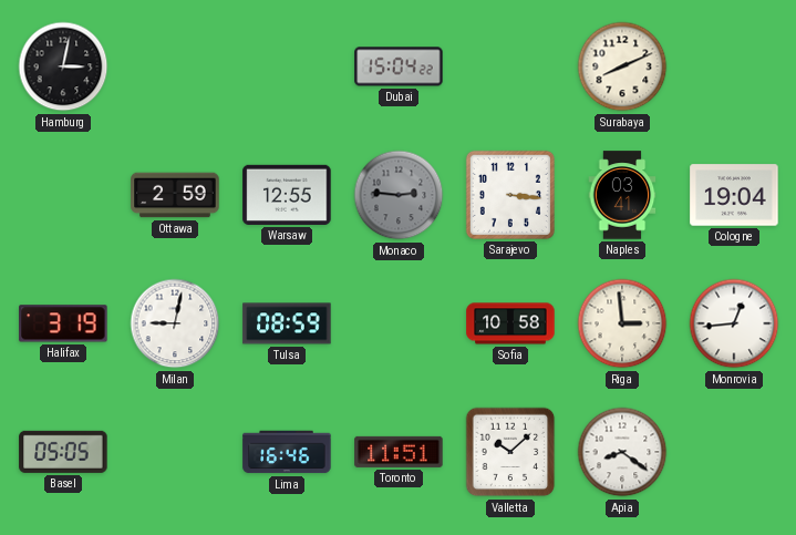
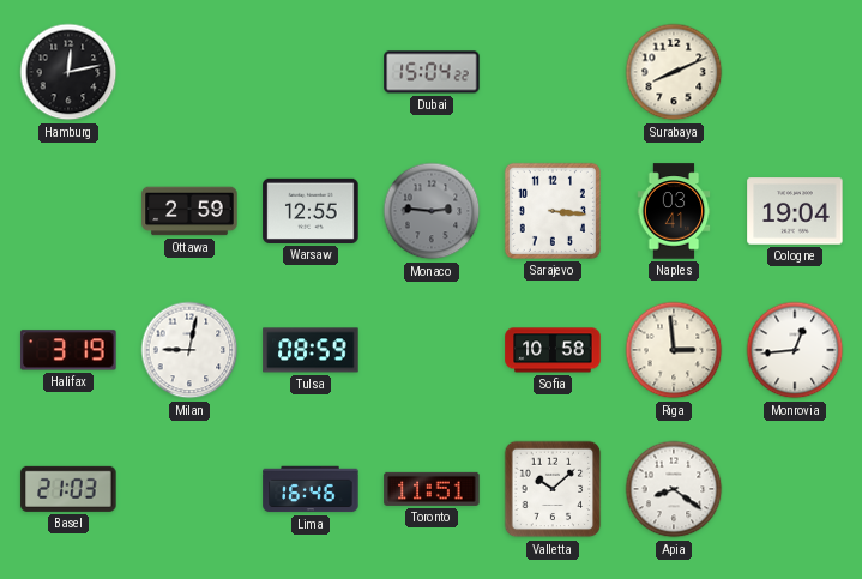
Hamburg: 3:02 -> 12:13
Basel: 05:05 -> 21:03
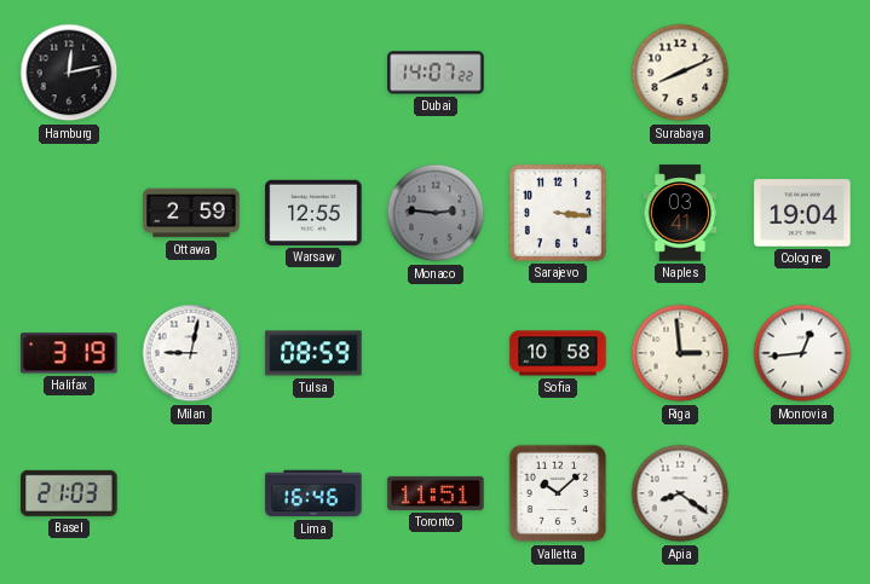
Dubai: 15:04 -> 14:07
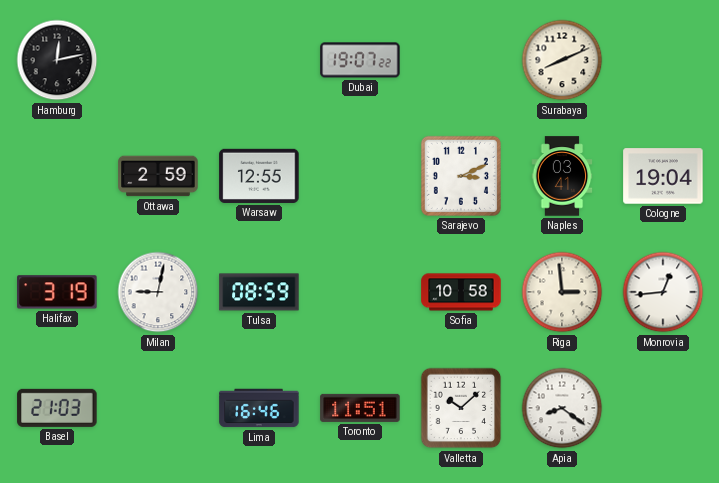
Dubai: 14:07 -> 19:07
Monaco: 2:46 -> none
Sarajevo: 3:16 -> 3:11
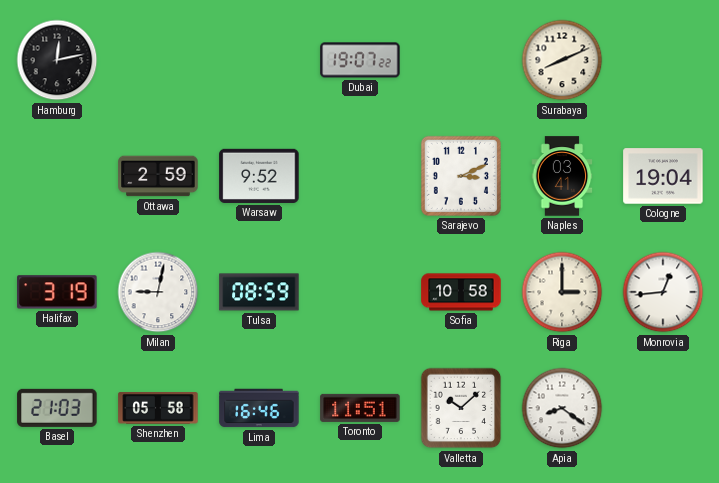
Warsaw: 12:55 -> 9:52
Riga: 2:59 -> 3:00
Shenzhen: none -> 05:58
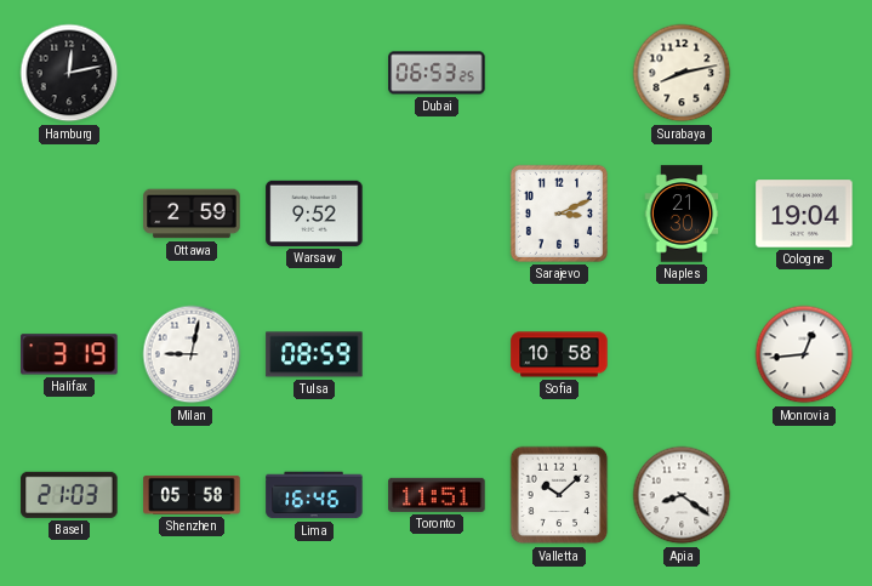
Dubai: 19:07 -> 06:53
Surabaya: 8:11 -> 8:13
Naples: 03:41 -> 21:30
Riga: 3:00 -> none
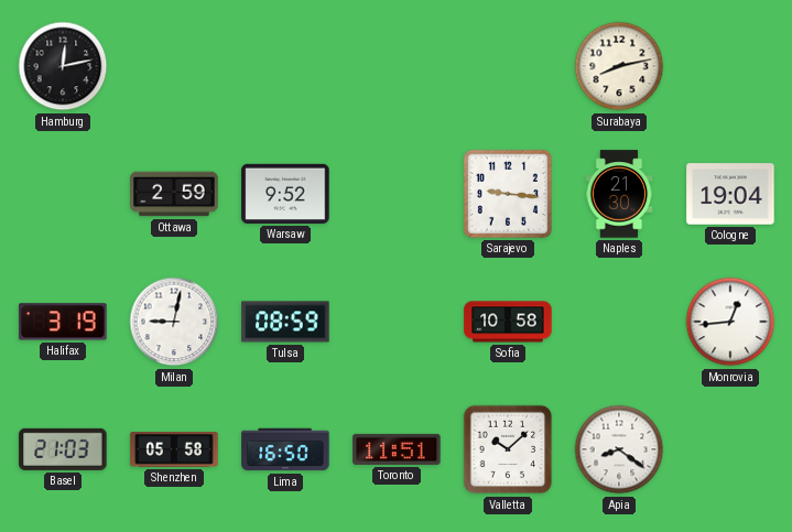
Dubai: 06:53 -> none
Sarajevo: 3:11 -> 9:16
Lima: 16:46 -> 16:50
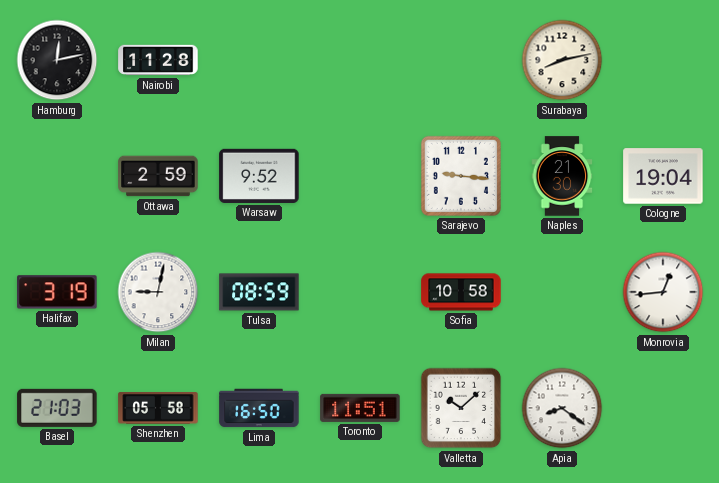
Nairobi: none -> 11:28
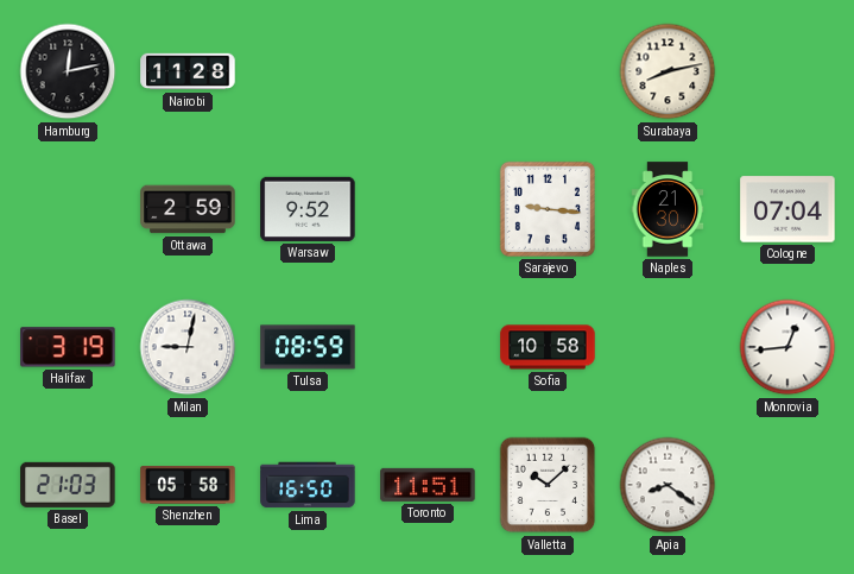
Cologne: 19:04 -> 07:04
